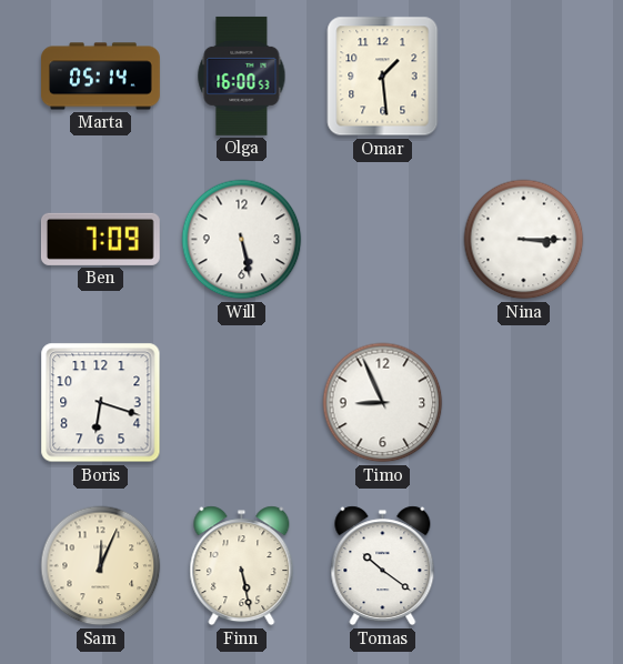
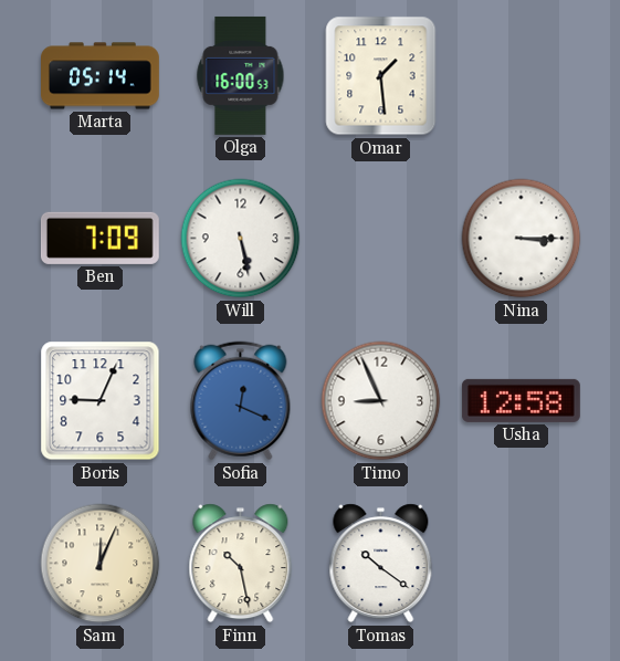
Boris: 6:18 -> 9:04
Sofia: none -> 12:19
Usha: none -> 12:58
Finn: 5:28 -> 10:28
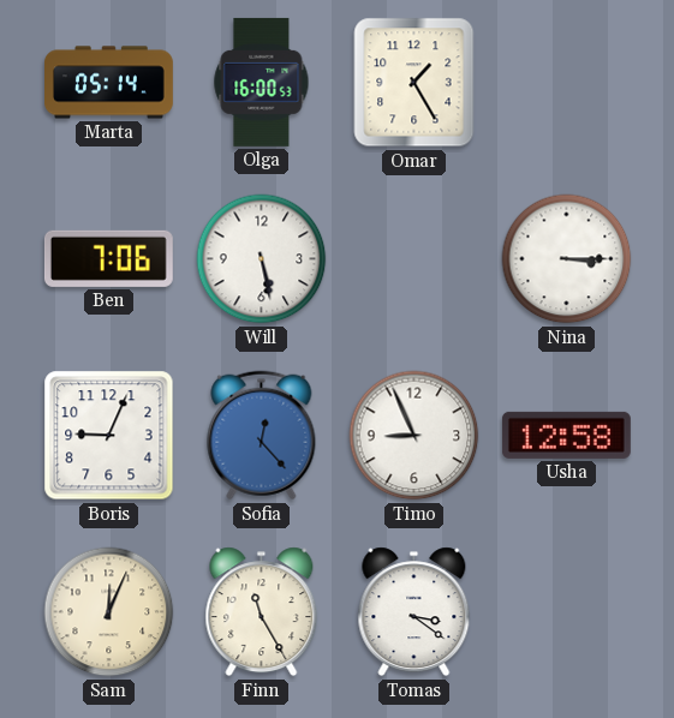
Omar: 1:29 -> 1:25
Ben: 7:09 -> 7:06
Sofia: 12:19 -> 12:23
Finn: 10:28 -> 11:25
Tomas: 10:21 -> 3:21
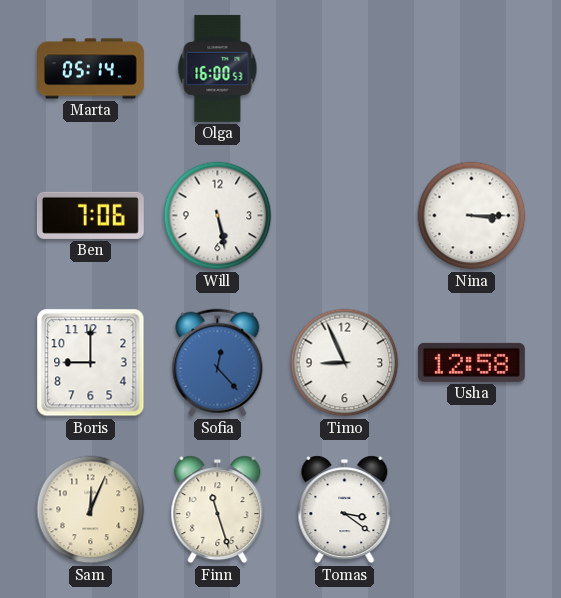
Omar: 1:25 -> none
Boris: 9:04 -> 9:00
Finn: 11:25 -> 11:27
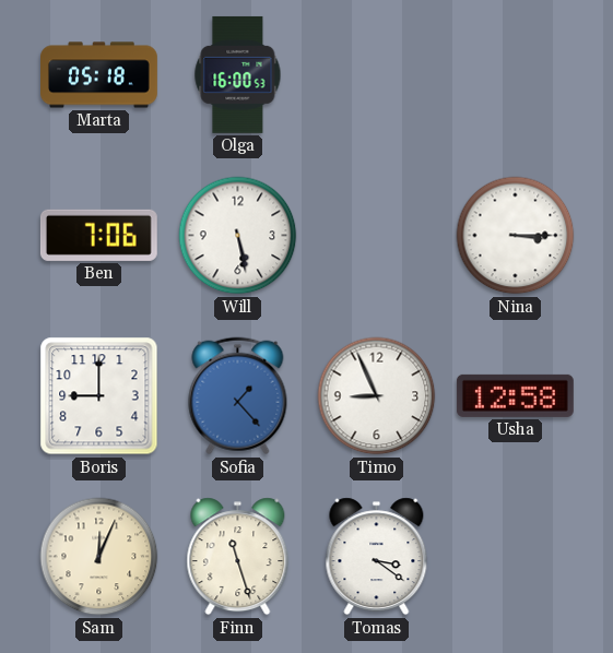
Marta: 05:14 -> 05:18
Sofia: 12:23 -> 1:23
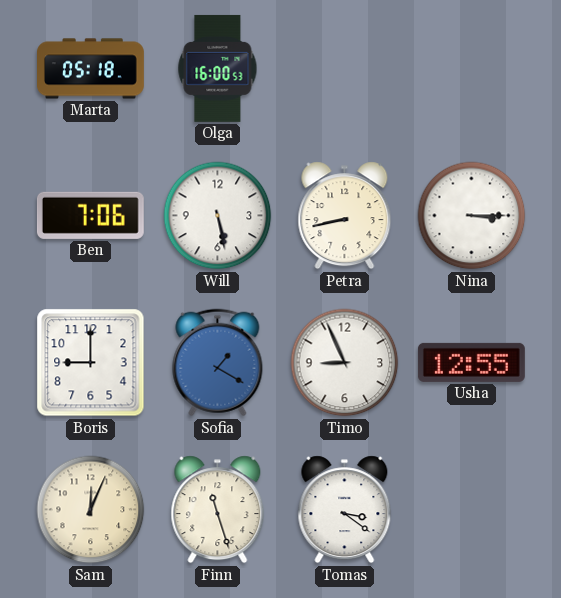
Petra: none -> 8:43
Sofia: 1:23 -> 1:20
Usha: 12:58 -> 12:55
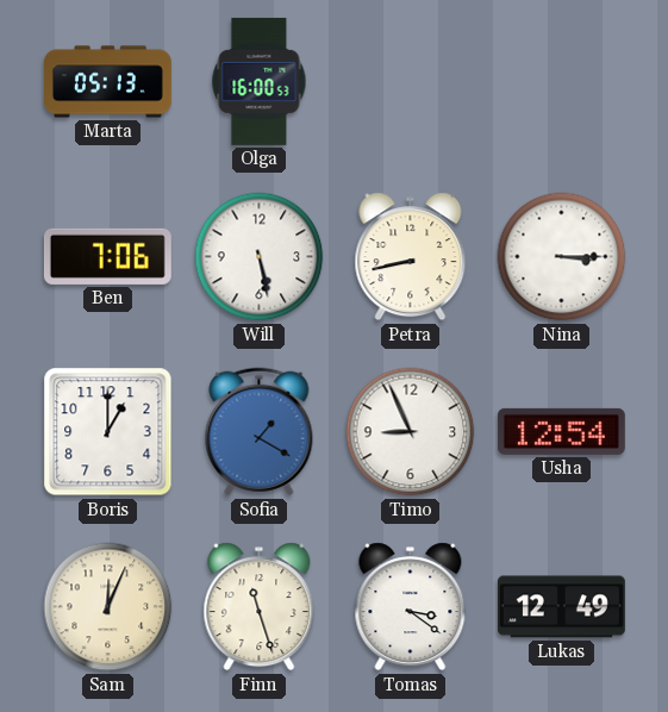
Marta: 05:18 -> 05:13
Boris: 9:00 -> 1:00
Usha: 12:55 -> 12:54
Lukas: none -> 12:49
